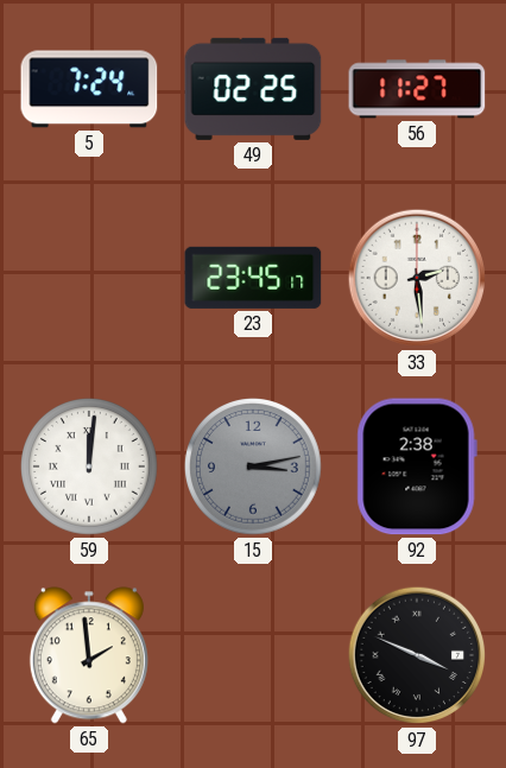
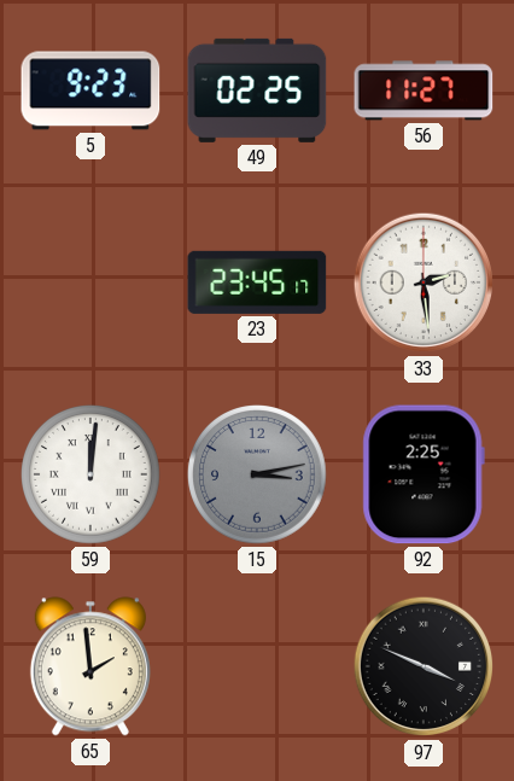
5: 7:24 -> 9:23
92: 2:38 -> 2:25
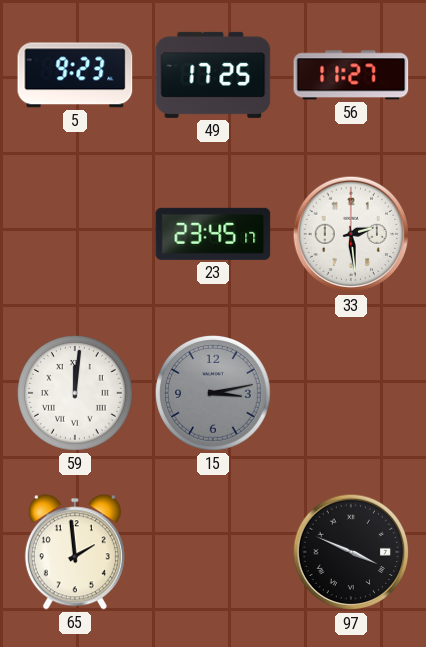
49: 02:25 -> 17:25
92: 2:25 -> none
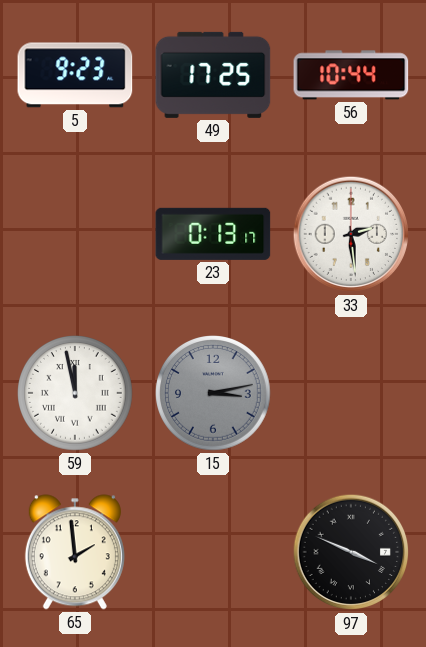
56: 11:27 -> 10:44
23: 23:45 -> 0:13
59: 12:01 -> 11:58
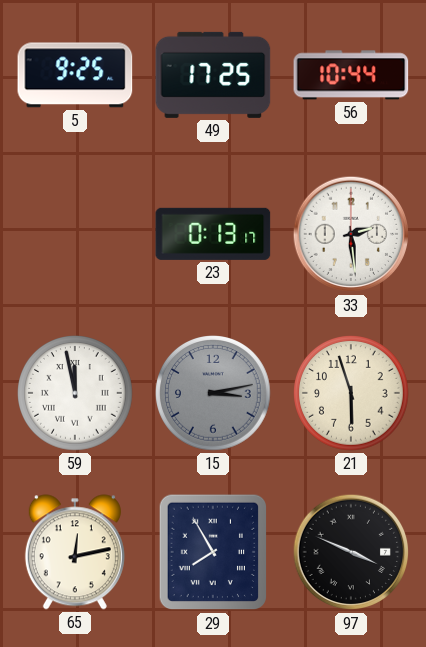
5: 9:23 -> 9:25
21: none -> 5:57
65: 1:59 -> 12:13
29: none -> 7:55
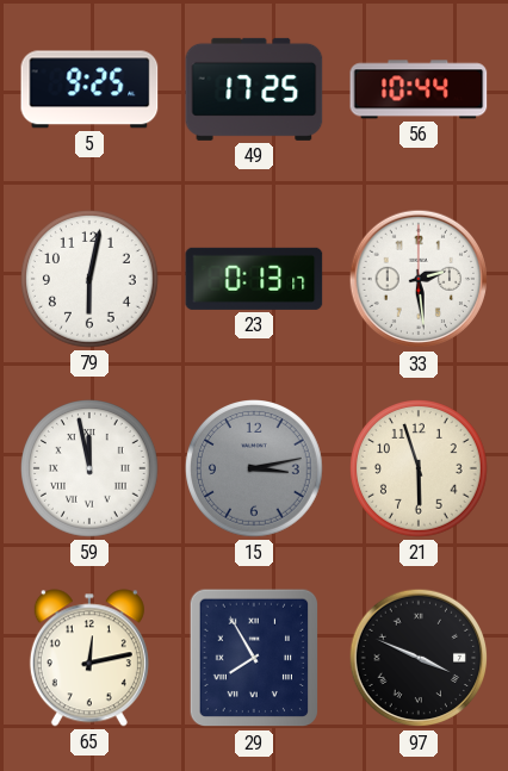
79: none -> 6:02
